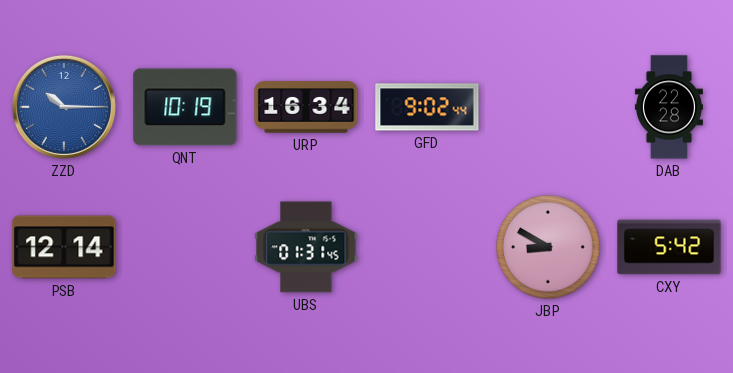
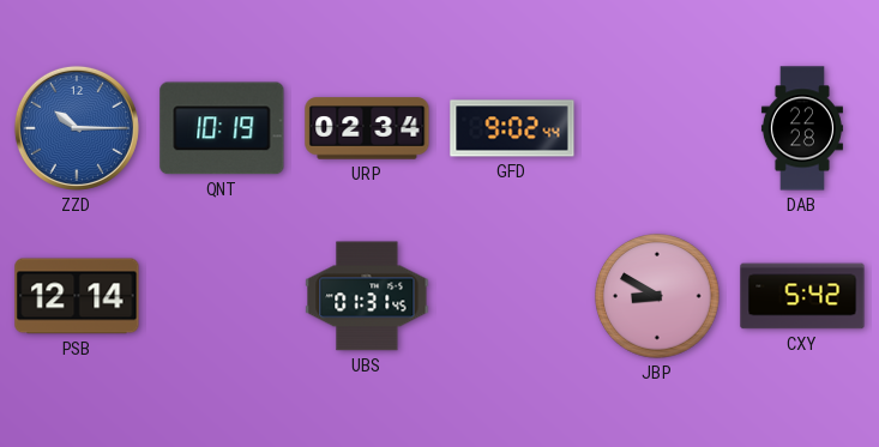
URP: 16:34 -> 02:34
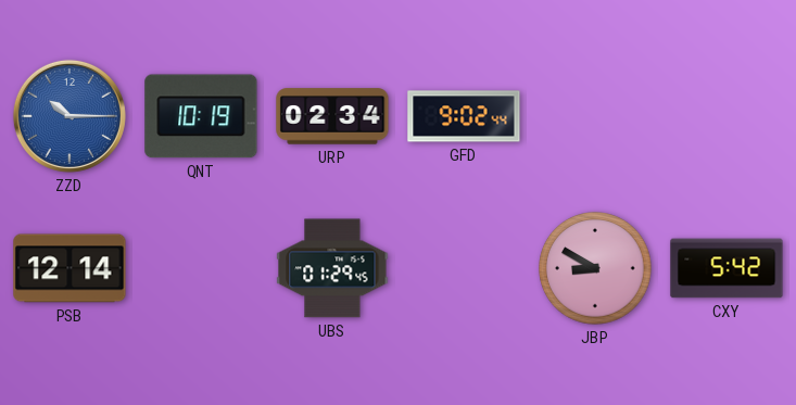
DAB: 22:28 -> none
UBS: 01:31 -> 01:29
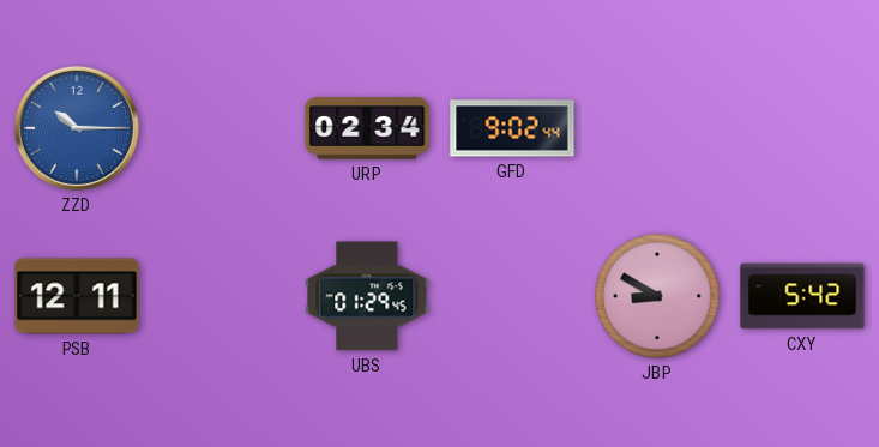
QNT: 10:19 -> none
PSB: 12:14 -> 12:11
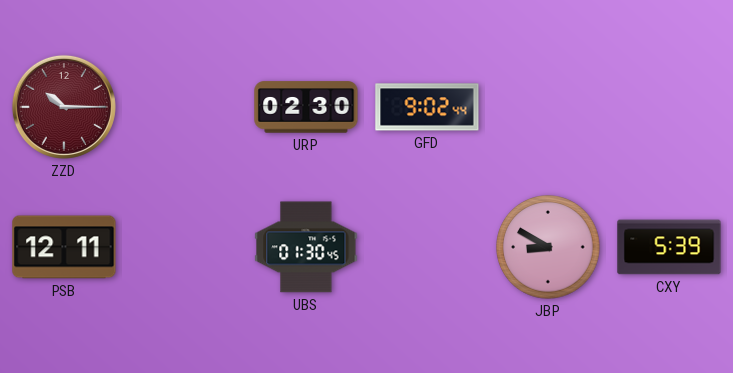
ZZD dial: blue -> burgundy
URP: 02:34 -> 02:30
UBS: 01:29 -> 01:30
CXY: 5:42 -> 5:39
